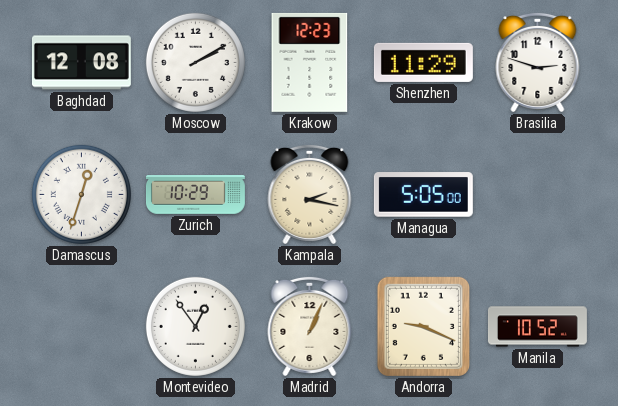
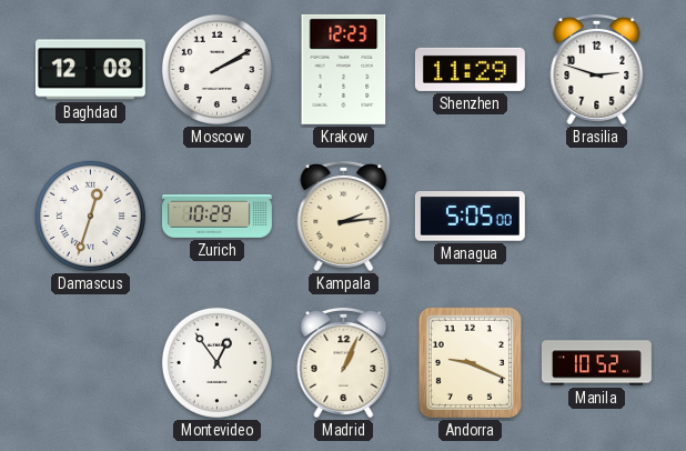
Kampala: 2:17 -> 2:14
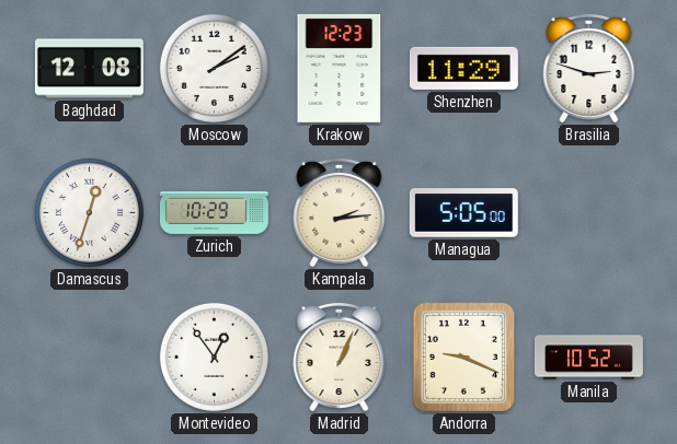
Moscow: 2:10 -> 2:09
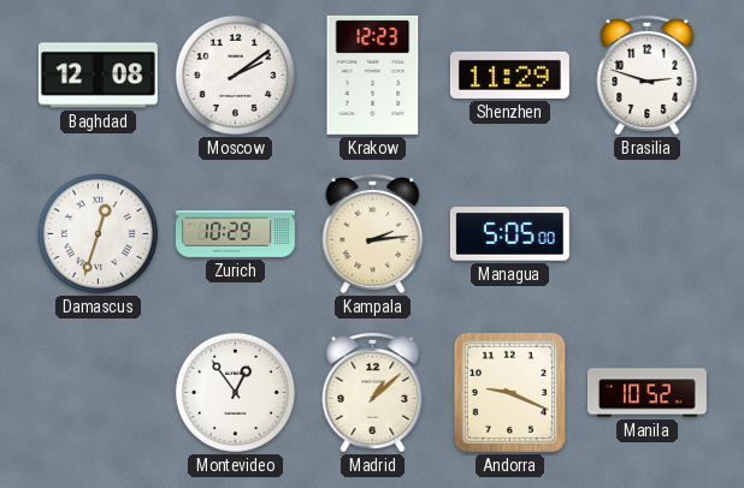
Madrid: 1:04 -> 1:08
